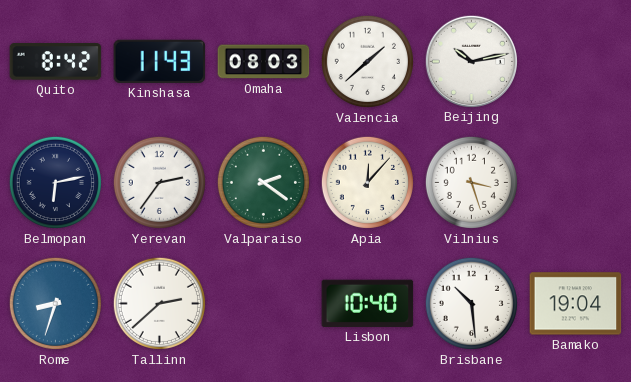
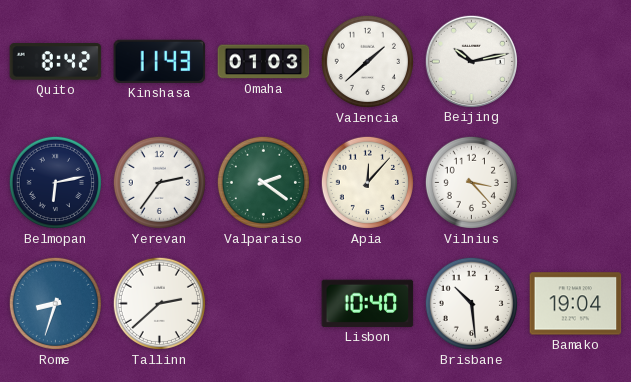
Omaha: 08:03 -> 01:03
Vilnius: 3:27 -> 3:23
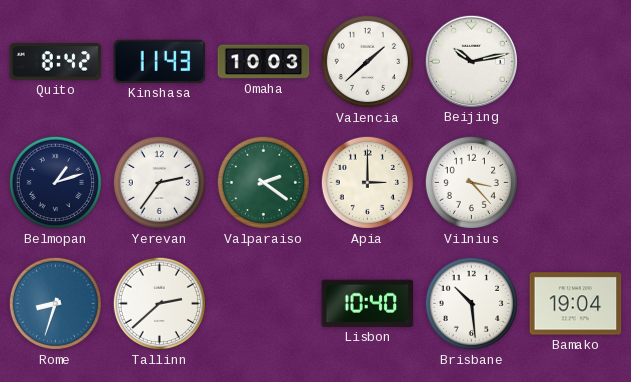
Omaha: 01:03 -> 10:03
Belmopan: 6:13 -> 1:12
Apia: 12:07 -> 3:00
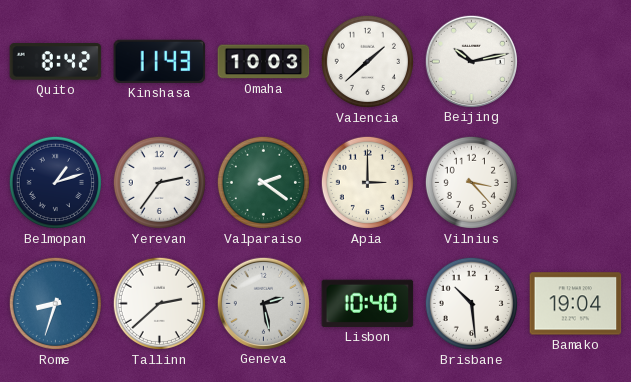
Geneva: none -> 2:28
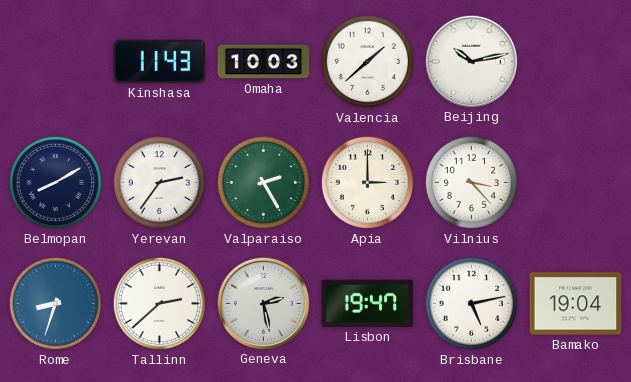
Quito: 8:42 -> none
Belmopan: 1:12 -> 8:10
Valparaiso: 2:21 -> 2:25
Lisbon: 10:40 -> 19:47
Brisbane: 10:29 -> 5:13
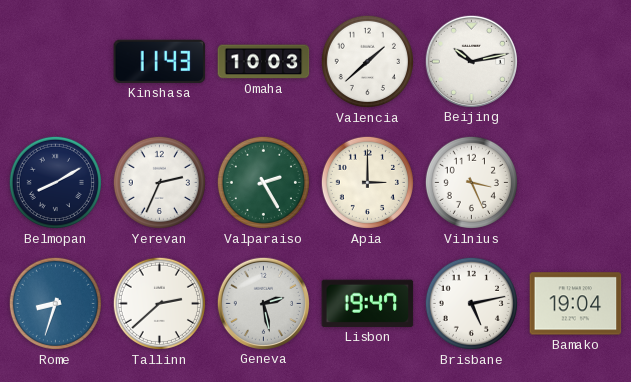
Yerevan: 2:36 -> 2:34
Vilnius: 3:23 -> 3:26
